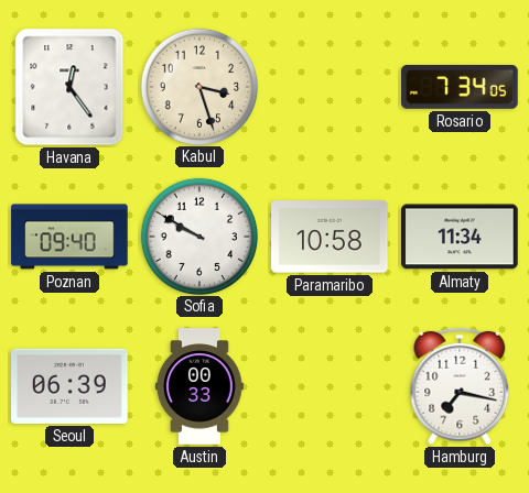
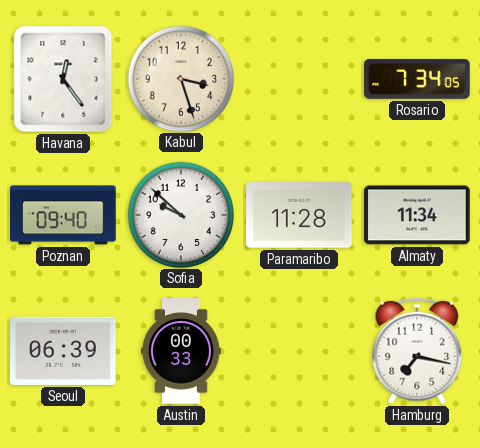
Sofia: 9:50 -> 9:52
Paramaribo: 10:58 -> 11:28
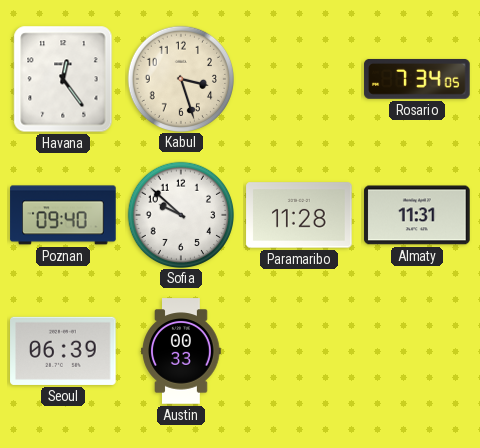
Almaty: 11:34 -> 11:31
Hamburg: 7:17 -> none
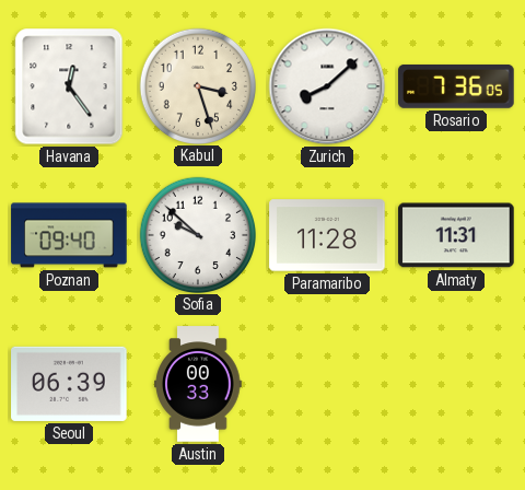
Zurich: none -> 8:08
Rosario: 7:34 -> 7:36
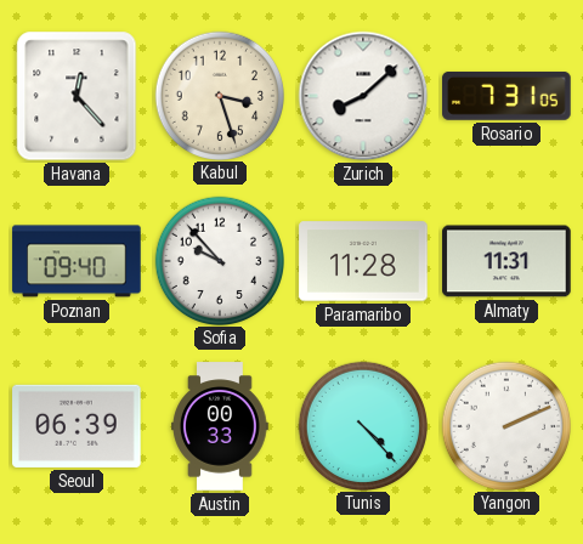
Havana: 12:24 -> 12:23
Rosario: 7:36 -> 7:31
Sofia: 9:52 -> 9:53
Tunis: none -> 4:23
Yangon: none -> 2:11
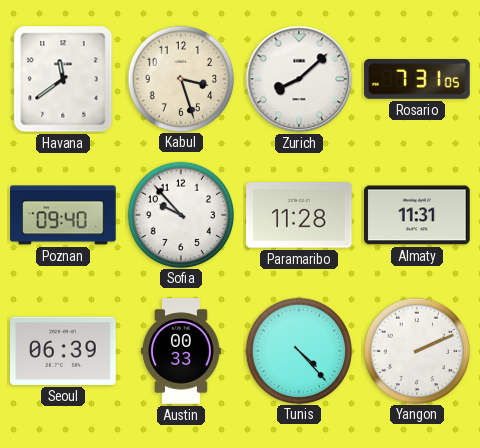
Havana: 12:23 -> 11:39
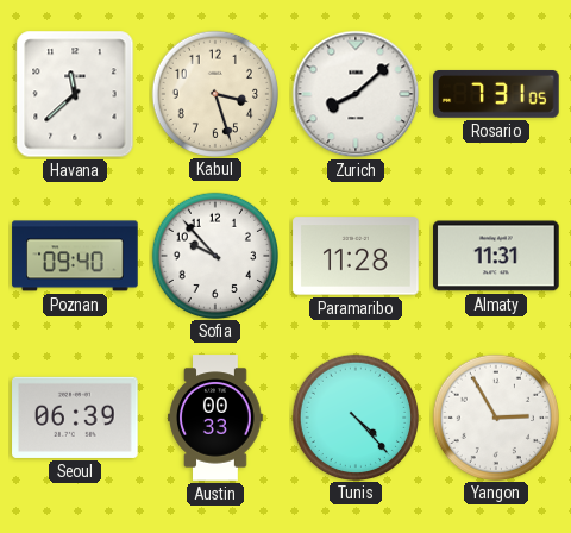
Havana: 11:39 -> 11:38
Yangon: 2:11 -> 2:55
